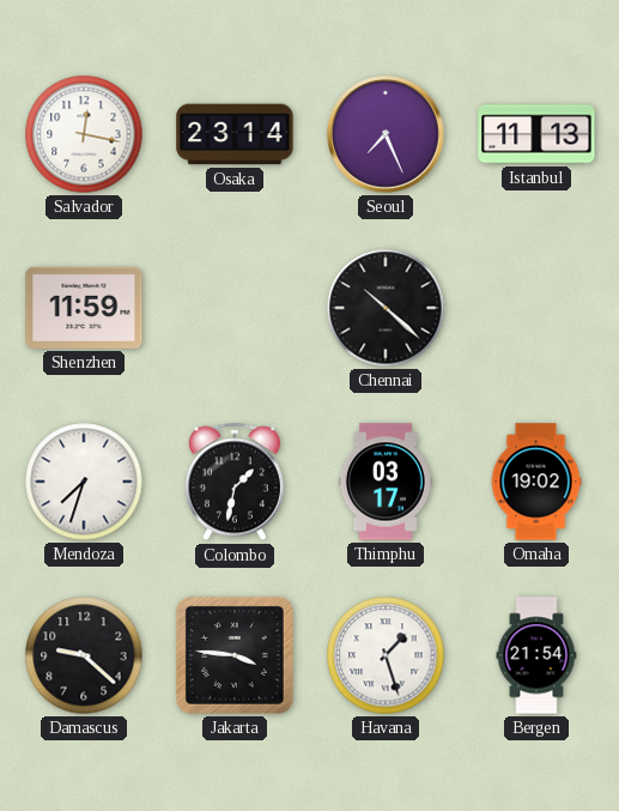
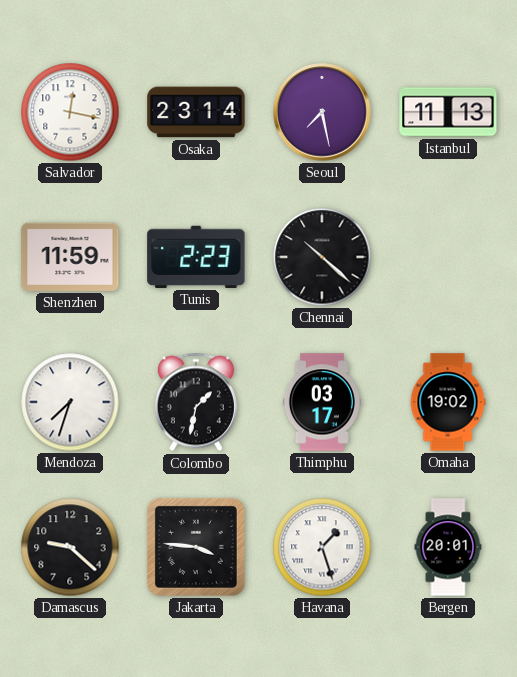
Seoul: 7:26 -> 7:28
Tunis: none -> 2:23
Bergen: 21:54 -> 20:01
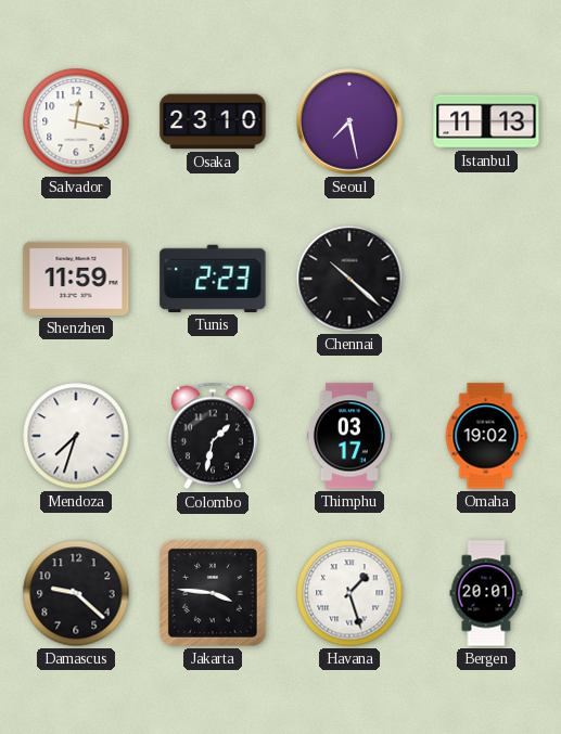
Osaka: 23:14 -> 23:10
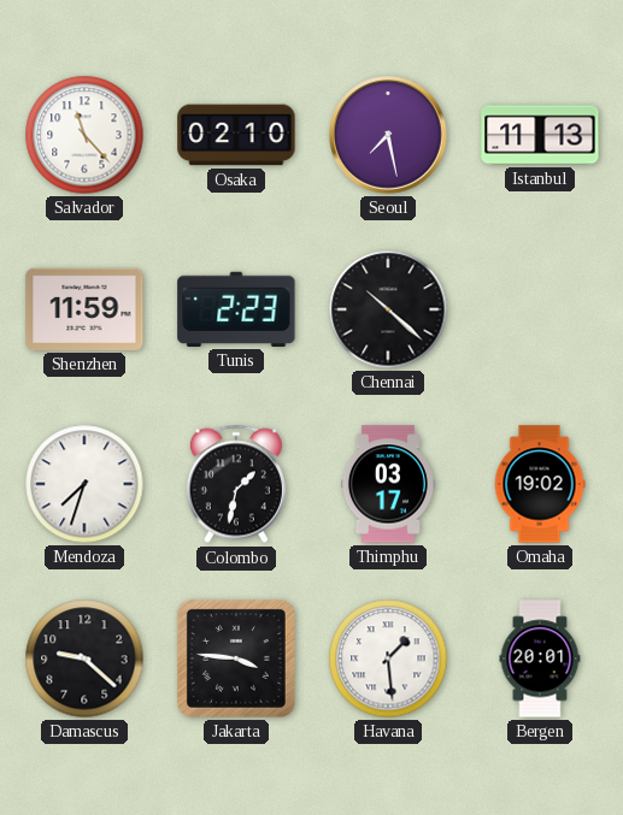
Salvador: 12:17 -> 11:23
Osaka: 23:10 -> 02:10
Havana: 1:27 -> 1:29
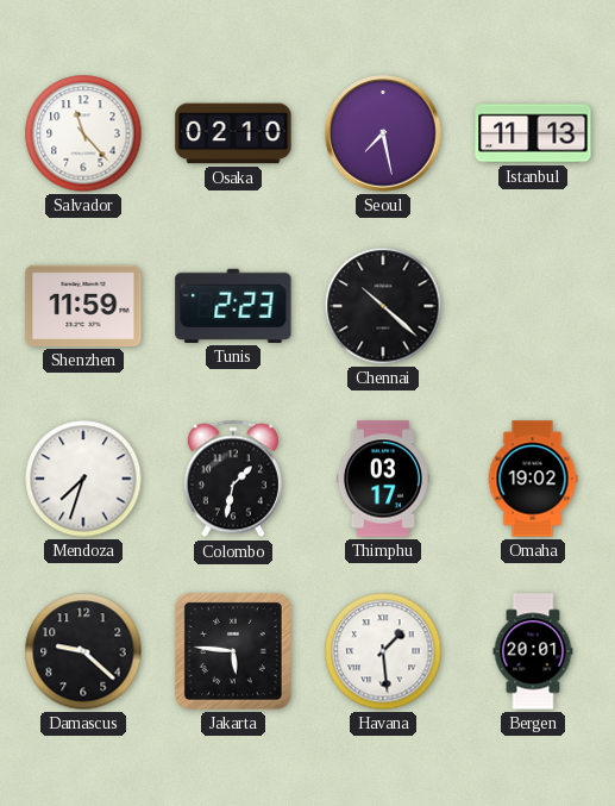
Jakarta: 3:46 -> 5:46
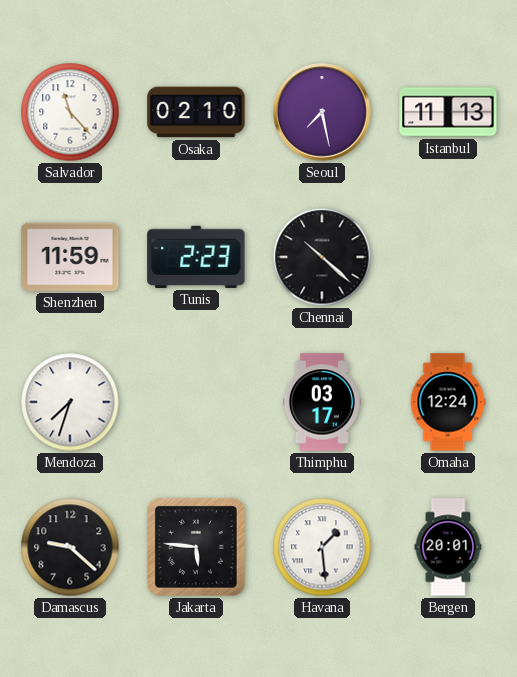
Colombo: 1:32 -> none
Omaha: 19:02 -> 12:24
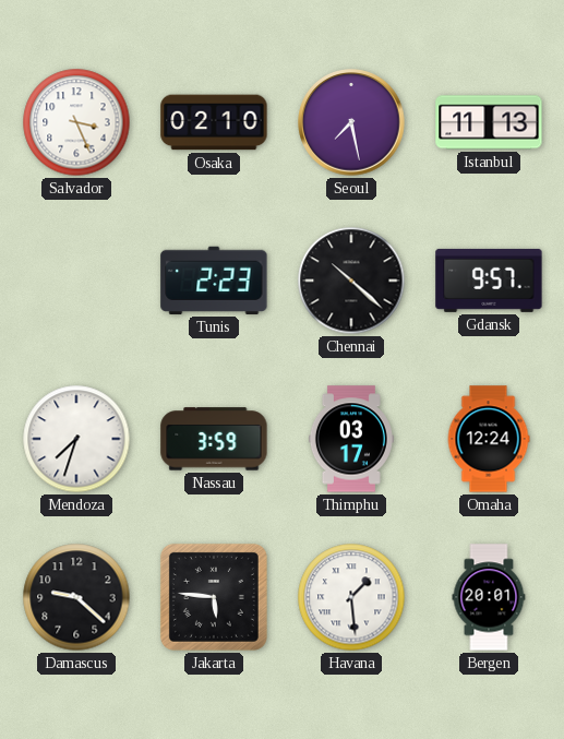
Salvador: 11:23 -> 3:26
Shenzhen: 11:59 -> none
Gdansk: none -> 9:57
Nassau: none -> 3:59
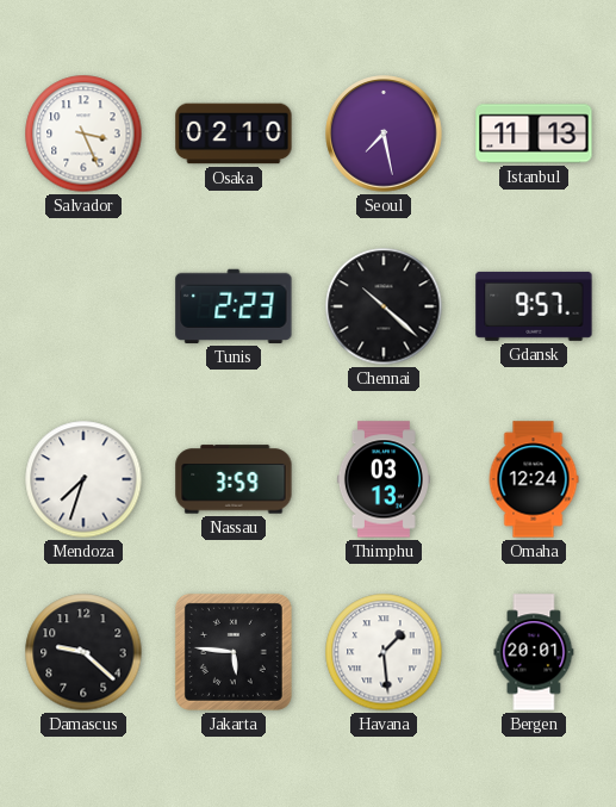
Thimphu: 03:17 -> 03:13
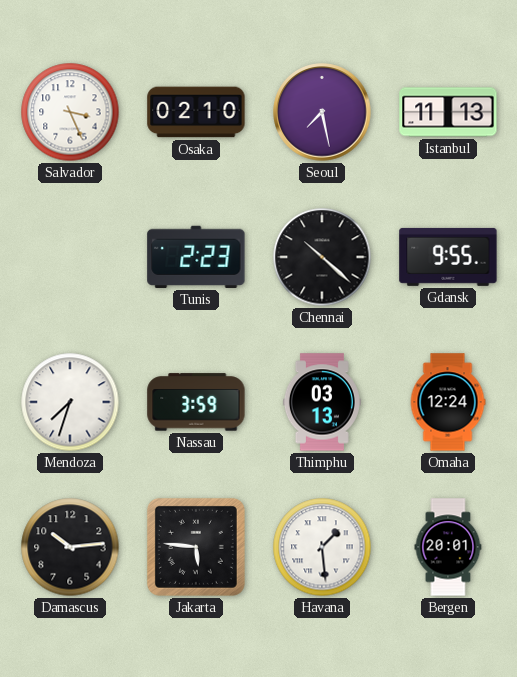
Gdansk: 9:57 -> 9:55
Damascus: 9:22 -> 10:14
